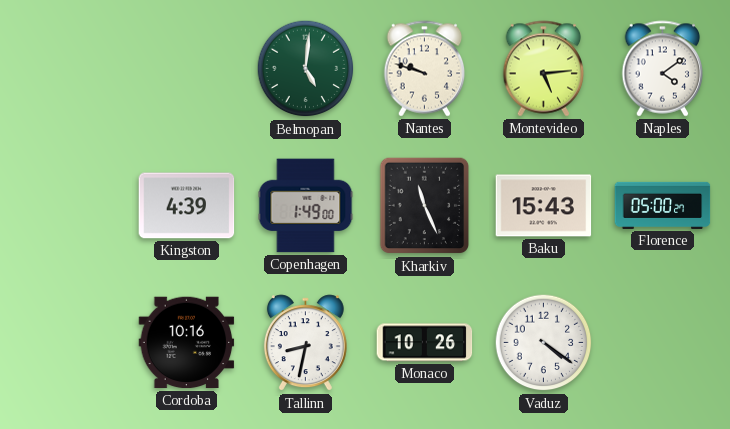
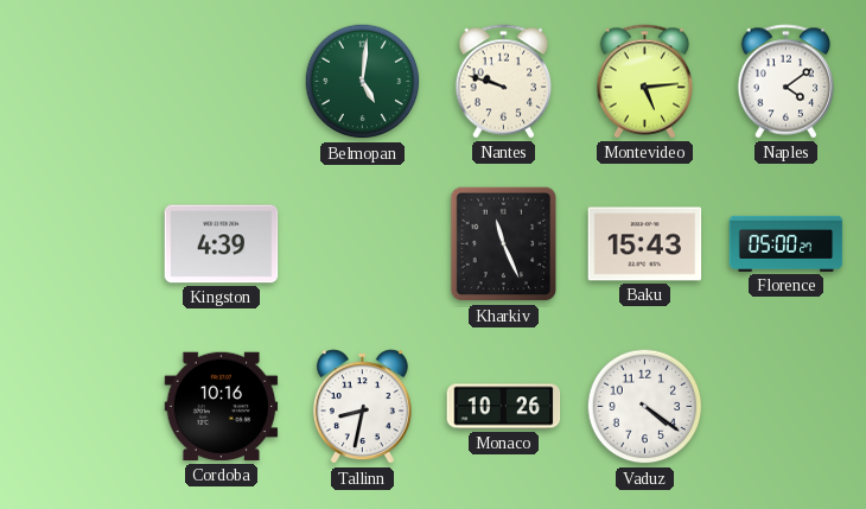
Copenhagen: 1:49 -> none
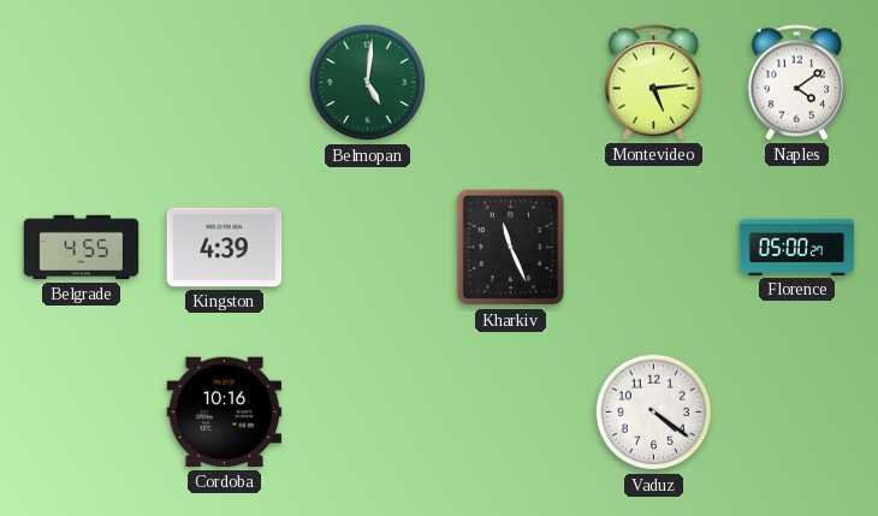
Nantes: 9:48 -> none
Belgrade: none -> 4:55
Baku: 15:43 -> none
Tallinn: 8:32 -> none
Monaco: 10:26 -> none
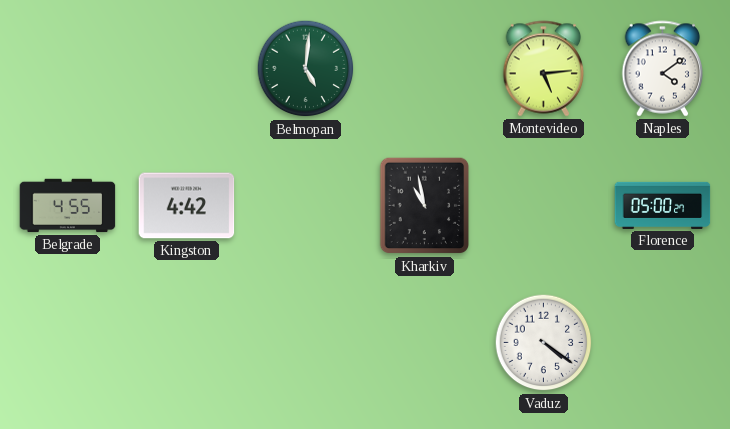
Kingston: 4:39 -> 4:42
Kharkiv: 11:26 -> 10:58
Cordoba: 10:16 -> none
